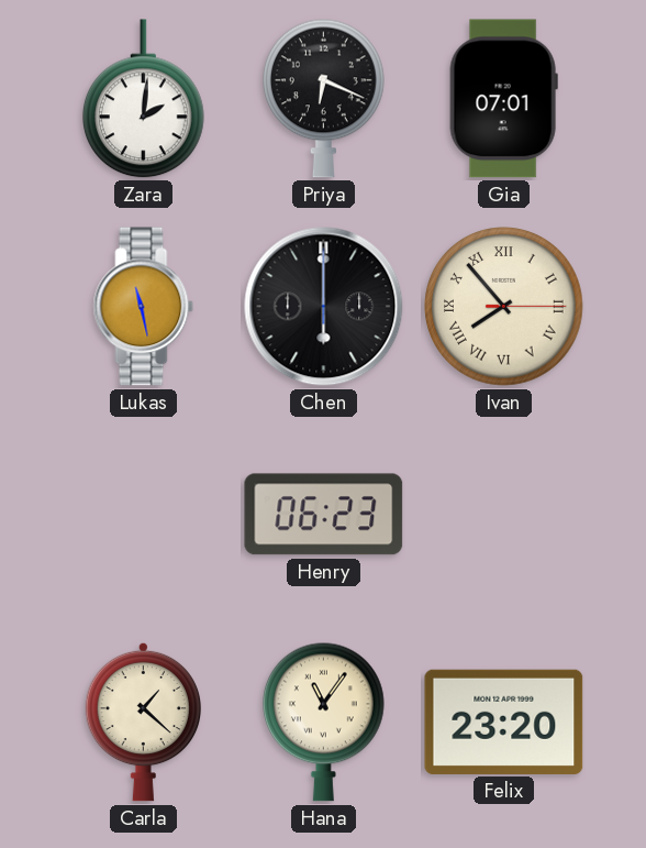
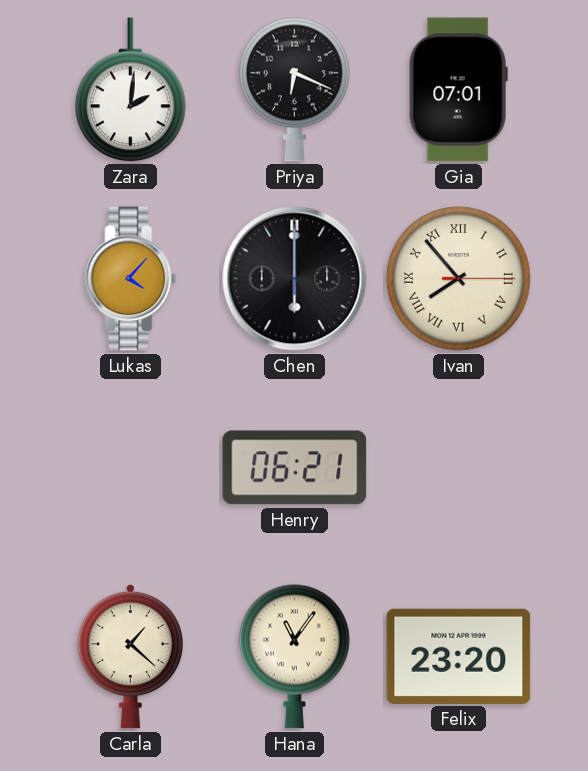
Lukas: 11:28 -> 4:07
Henry: 06:23 -> 06:21
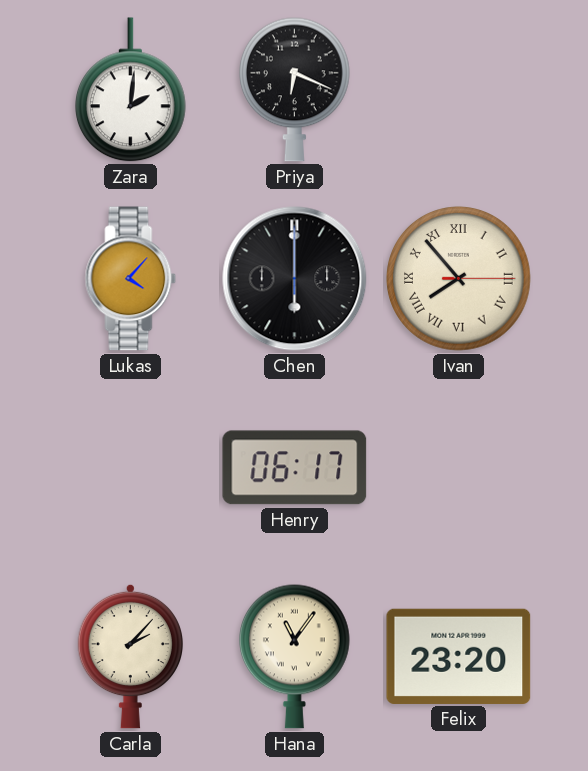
Gia: 07:01 -> none
Henry: 06:21 -> 06:17
Carla: 1:22 -> 2:07
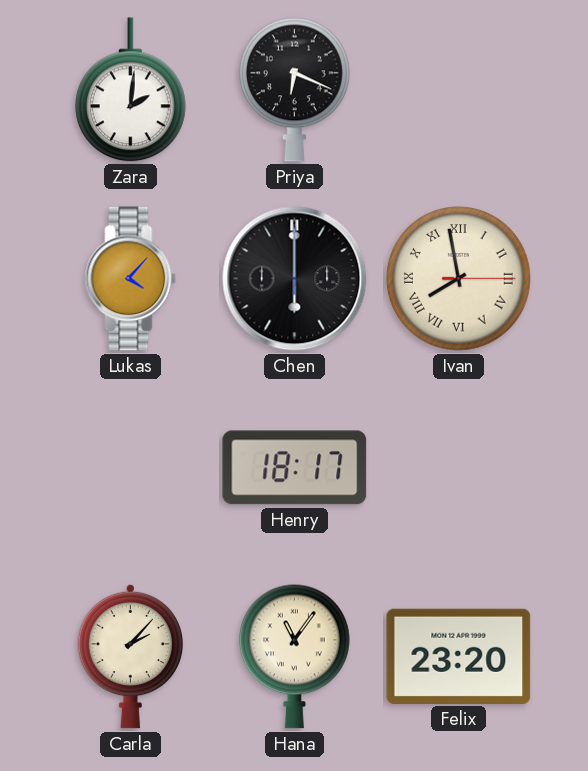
Ivan: 7:53 -> 7:58
Henry: 06:17 -> 18:17
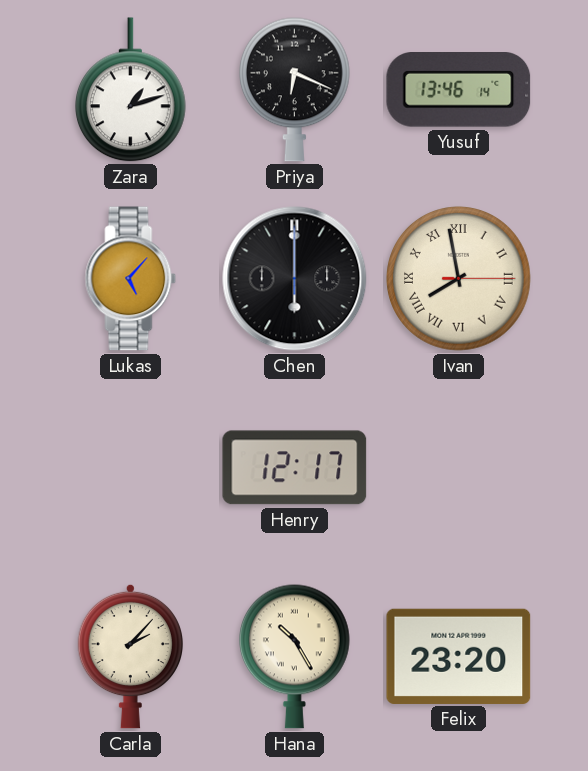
Zara: 2:01 -> 1:12
Yusuf: none -> 13:46
Lukas: 4:07 -> 5:07
Henry: 18:17 -> 12:17
Hana: 11:06 -> 10:25
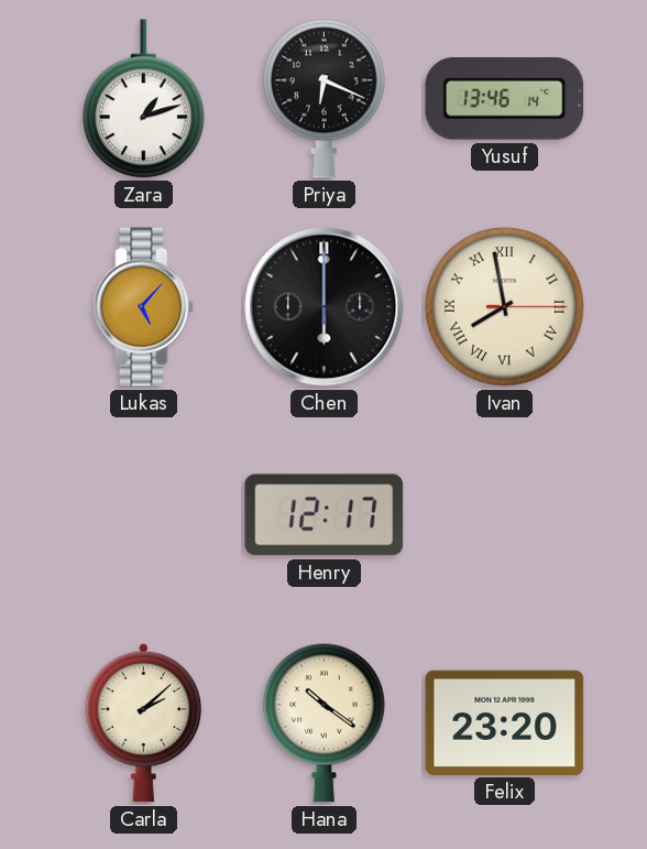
Carla: 2:07 -> 2:08
Hana: 10:25 -> 10:21
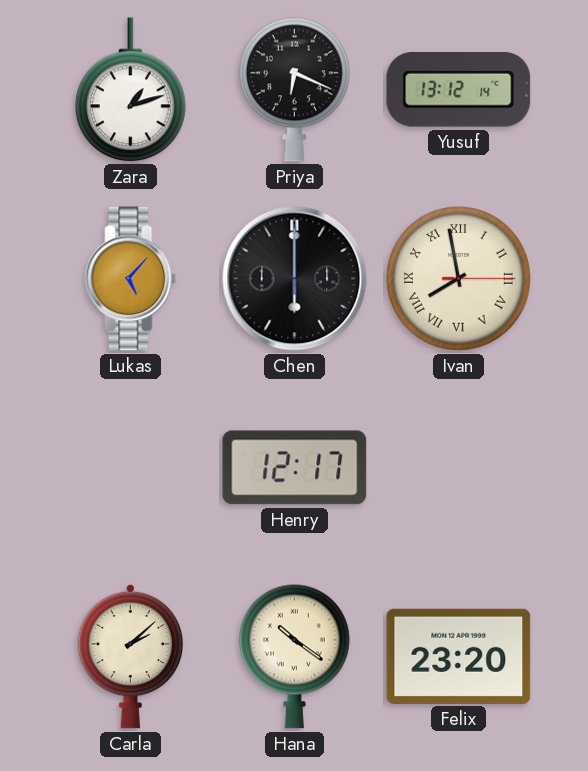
Yusuf: 13:46 -> 13:12
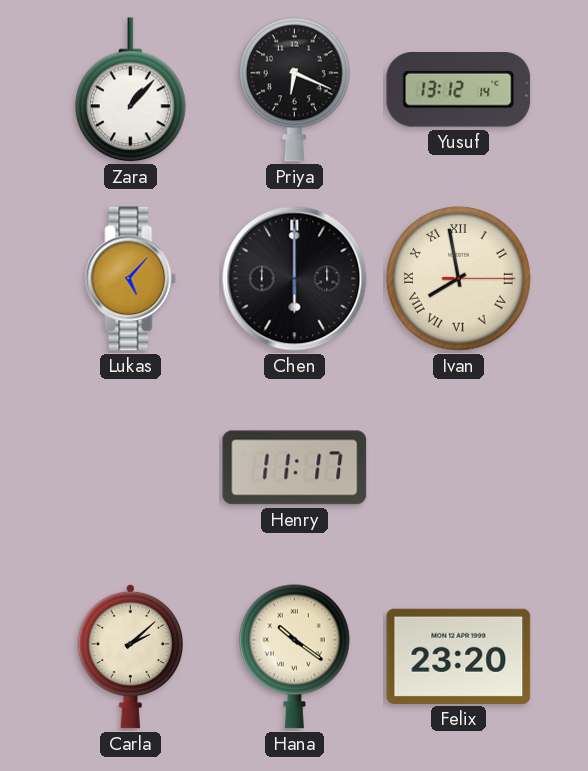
Zara: 1:12 -> 1:07
Henry: 12:17 -> 11:17
